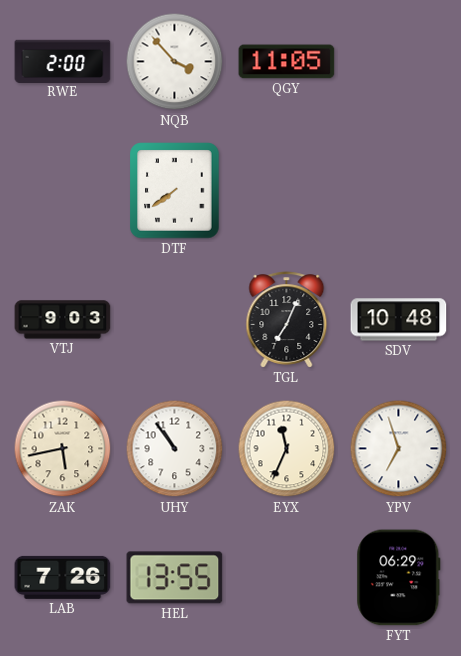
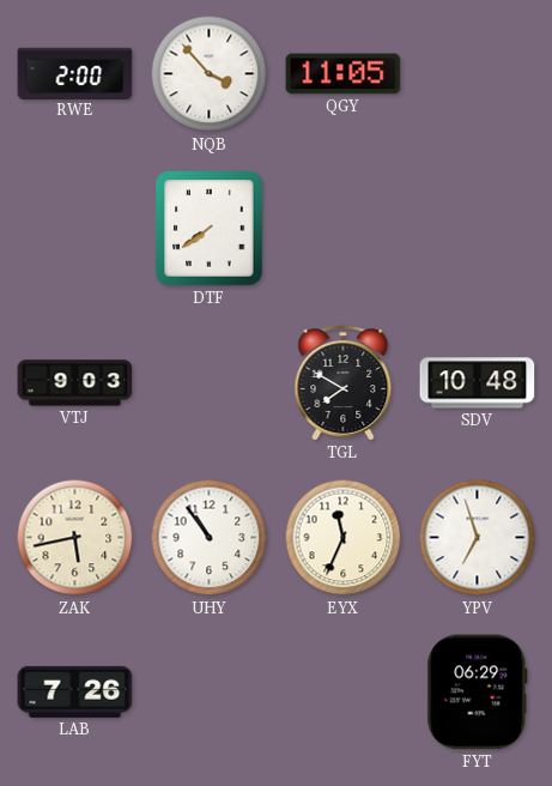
TGL: 7:04 -> 7:50
HEL: 13:55 -> none
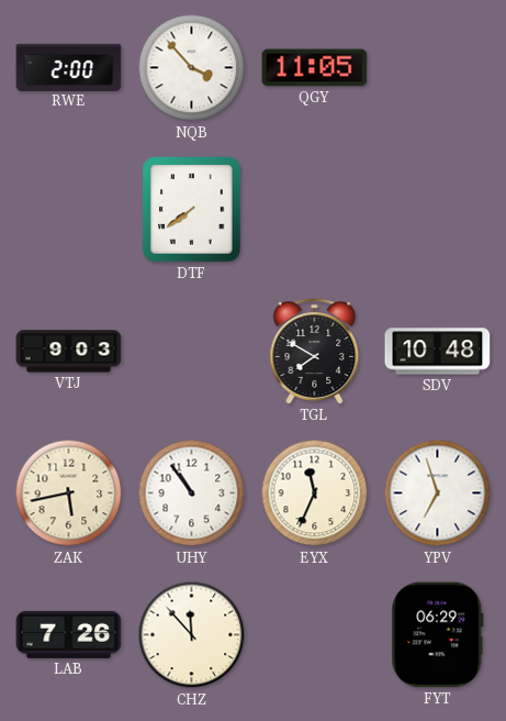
CHZ: none -> 11:53
